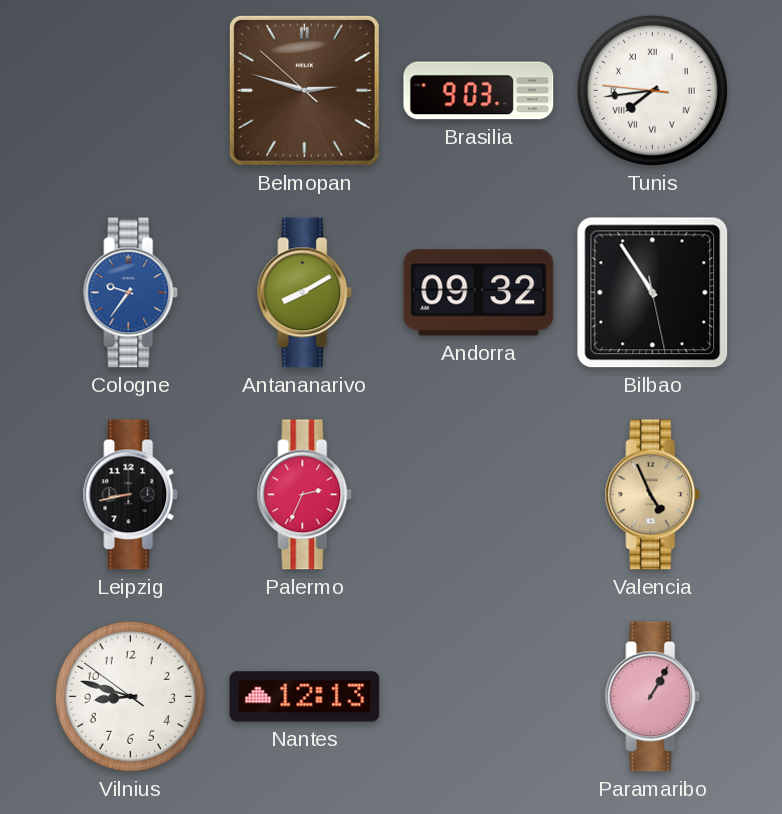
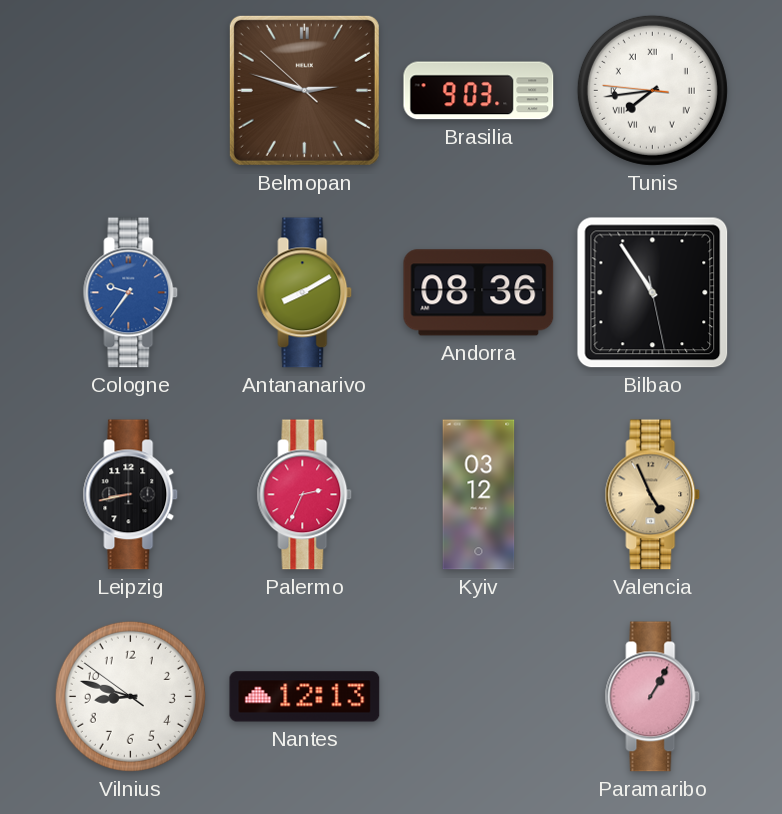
Andorra: 09:32 -> 08:36
Kyiv: none -> 03:12
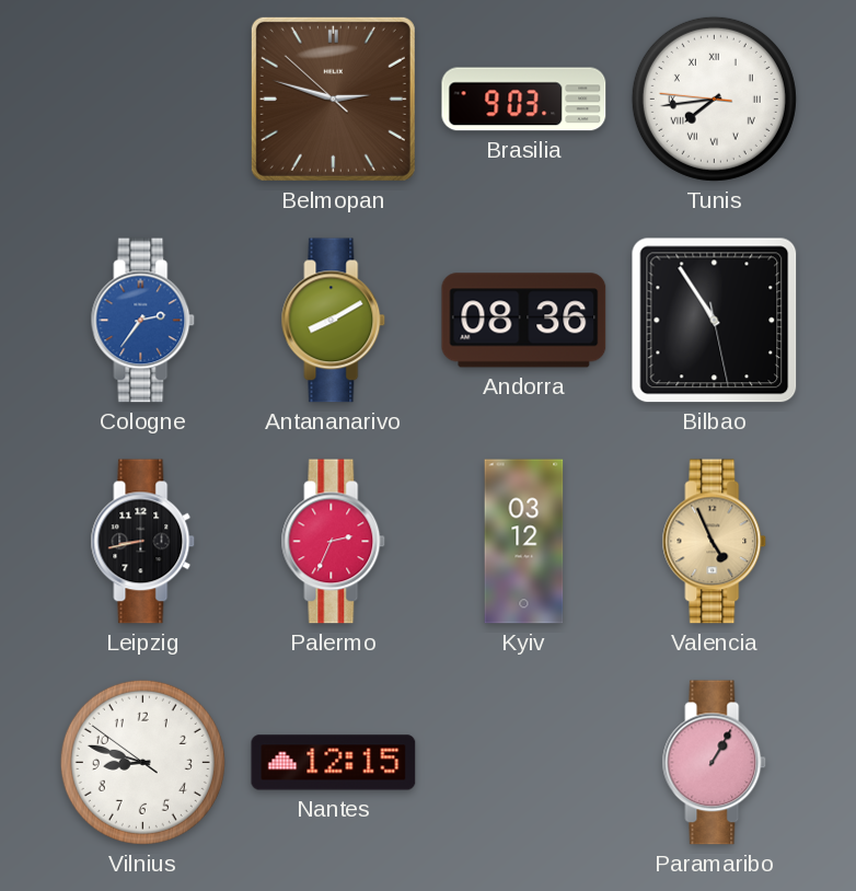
Cologne: 9:36 -> 2:36
Nantes: 12:13 -> 12:15
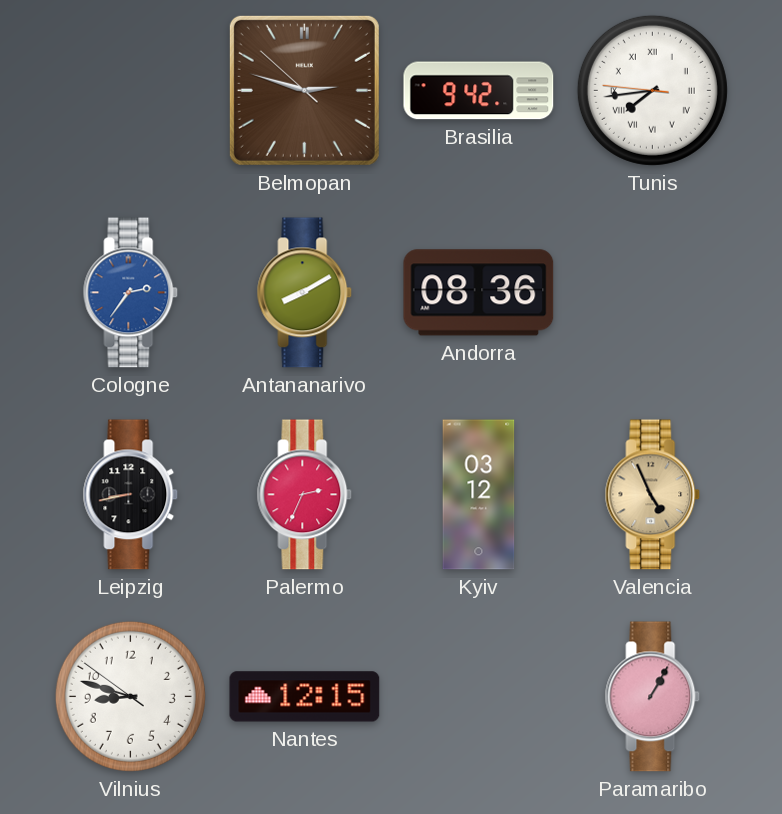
Brasilia: 9:03 -> 9:42
Bilbao: 10:54 -> none
